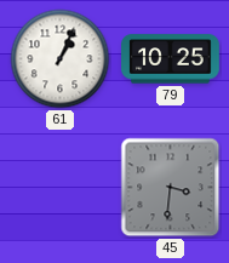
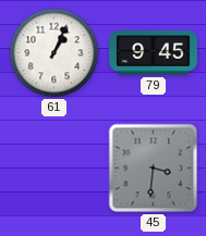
79: 10:25 -> 9:45
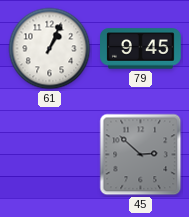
45: 3:31 -> 2:52
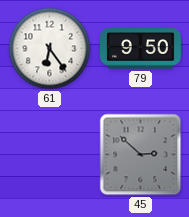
61: 1:04 -> 6:24
79: 9:45 -> 9:50
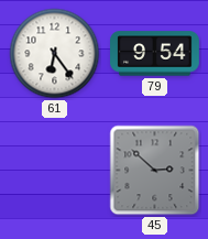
79: 9:50 -> 9:54
